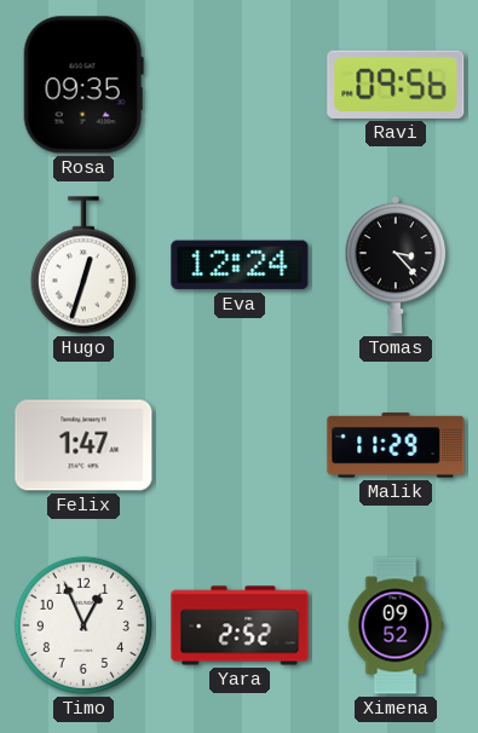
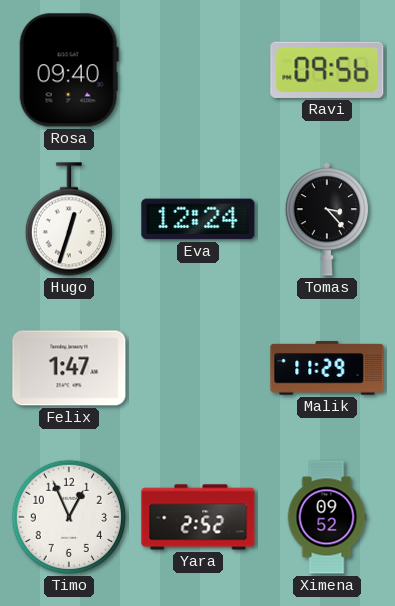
Rosa: 09:35 -> 09:40
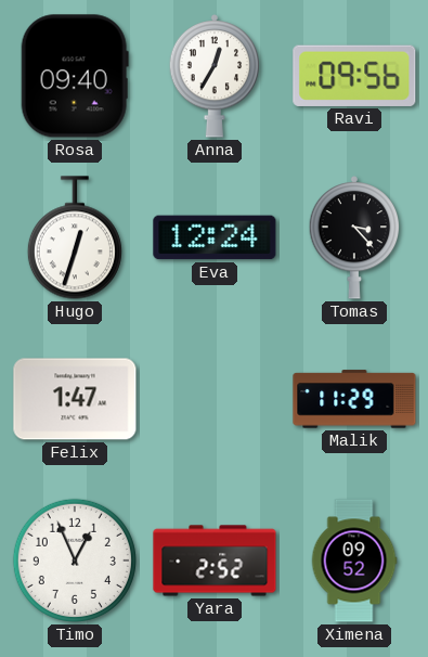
Anna: none -> 12:35
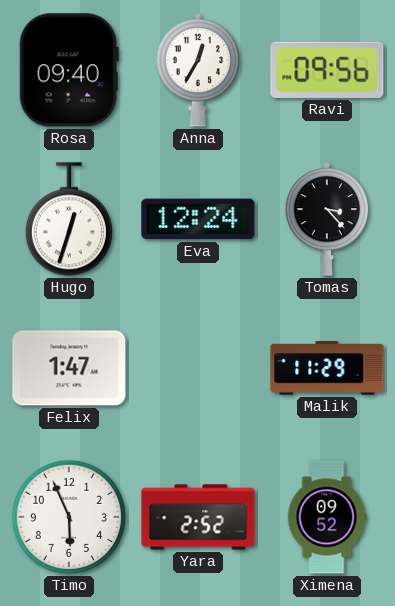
Timo: 12:56 -> 5:56
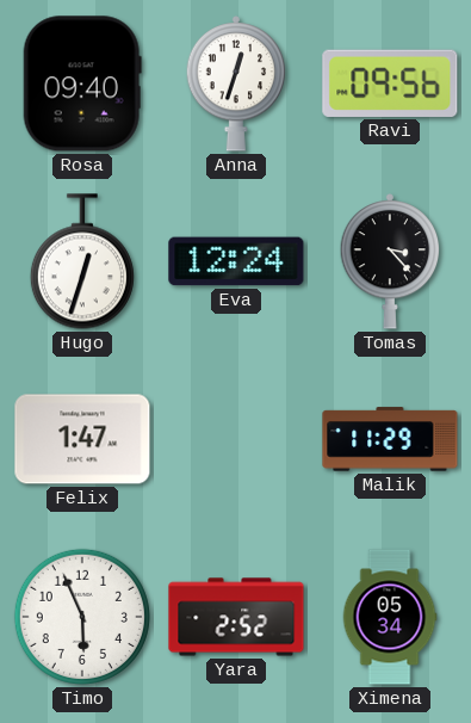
Anna: 12:35 -> 12:33
Ximena: 09:52 -> 05:34
